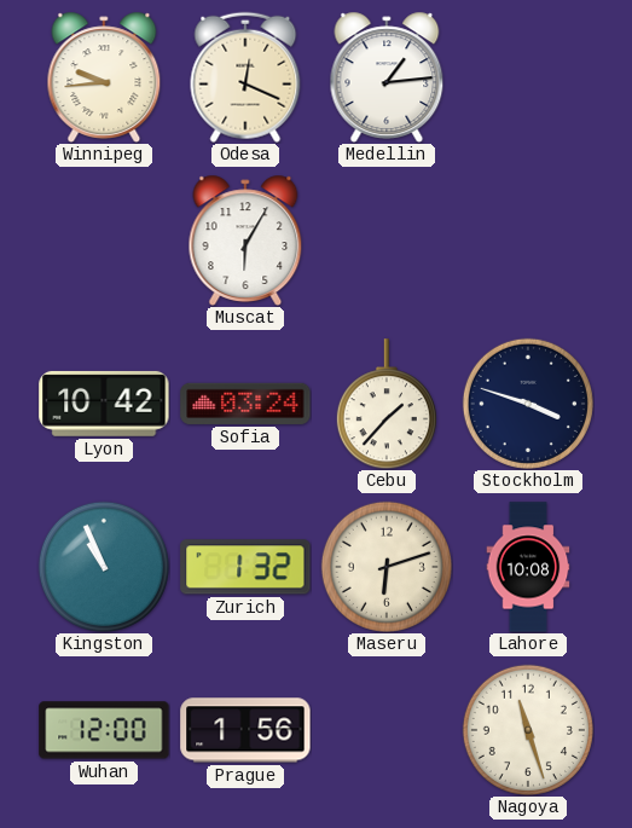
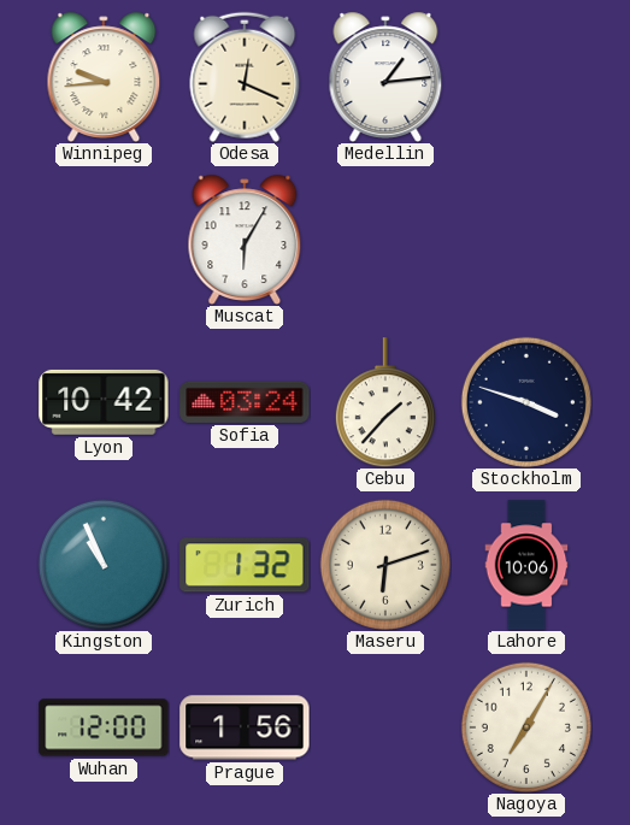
Lahore: 10:08 -> 10:06
Nagoya: 11:27 -> 7:05
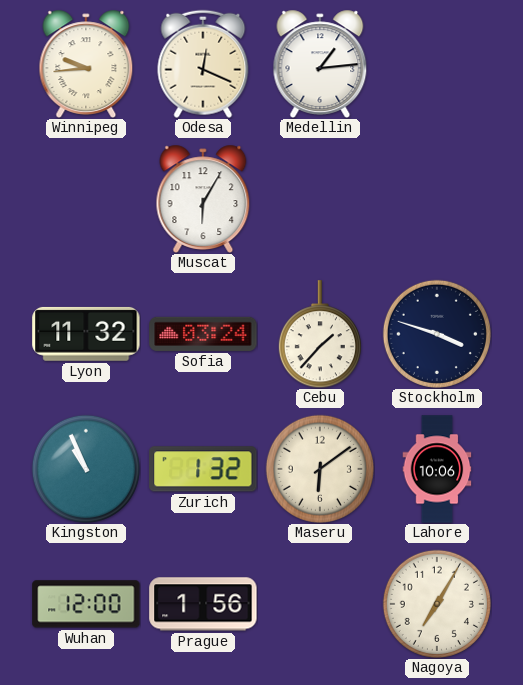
Lyon: 10:42 -> 11:32
Maseru: 6:12 -> 6:09
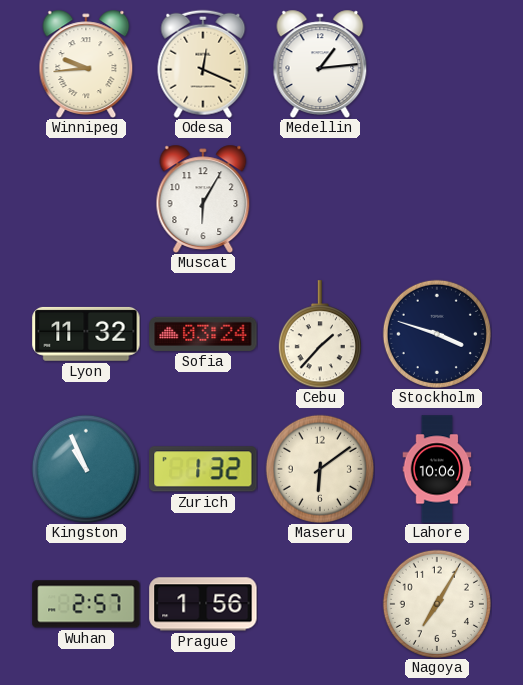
Wuhan: 12:00 -> 2:57
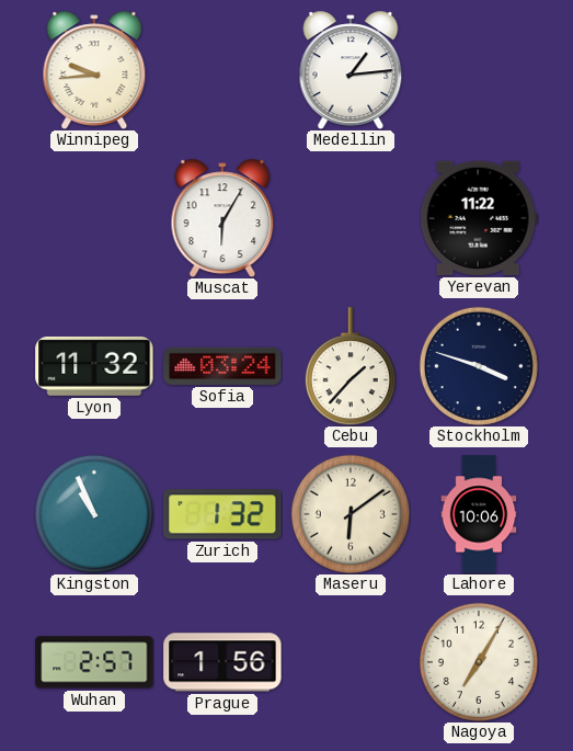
Odesa: 12:19 -> none
Yerevan: none -> 11:22
